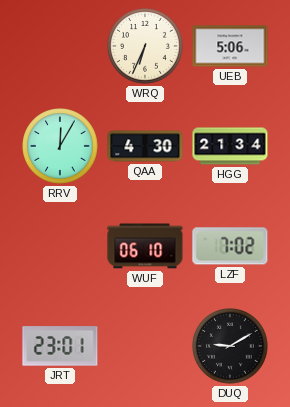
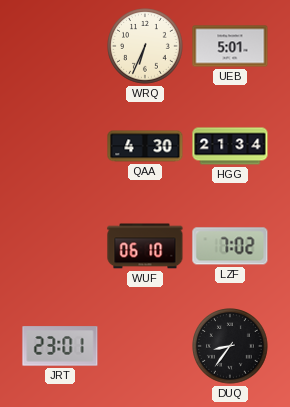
UEB: 5:06 -> 5:01
RRV: 12:05 -> none
DUQ: 9:10 -> 8:36
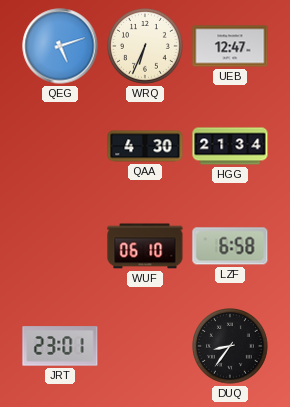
QEG: none -> 5:12
UEB: 5:01 -> 12:47
LZF: 7:02 -> 6:58
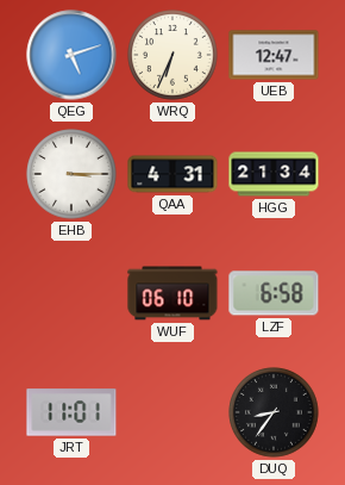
EHB: none -> 3:15
QAA: 4:30 -> 4:31
JRT: 23:01 -> 11:01
